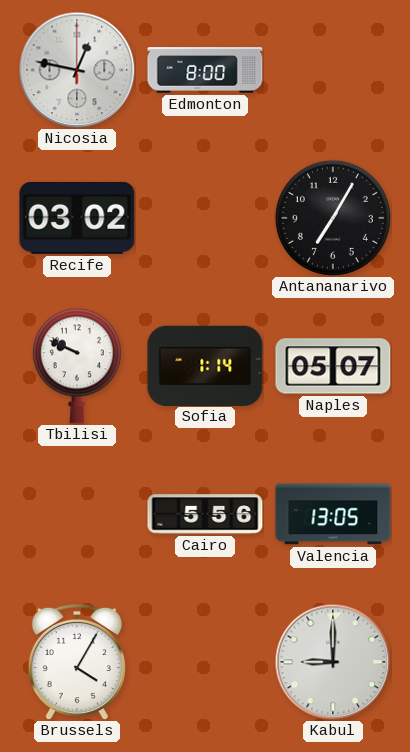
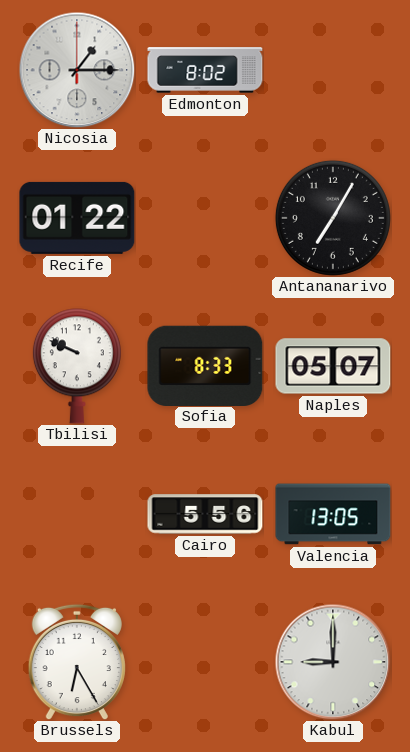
Nicosia: 12:47 -> 1:15
Edmonton: 8:00 -> 8:02
Recife: 03:02 -> 01:22
Sofia: 1:14 -> 8:33
Brussels: 4:05 -> 6:25
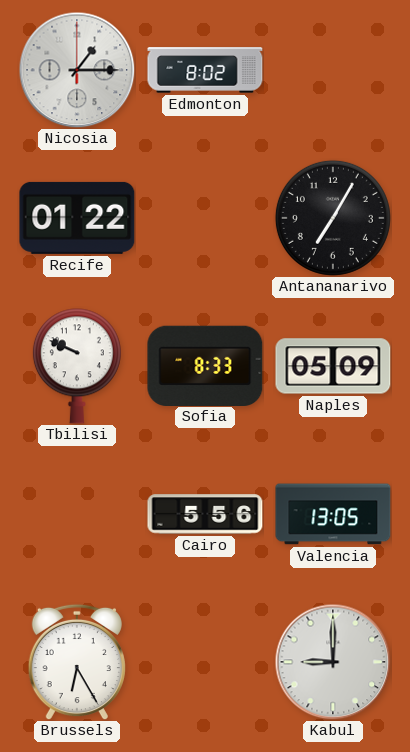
Naples: 05:07 -> 05:09
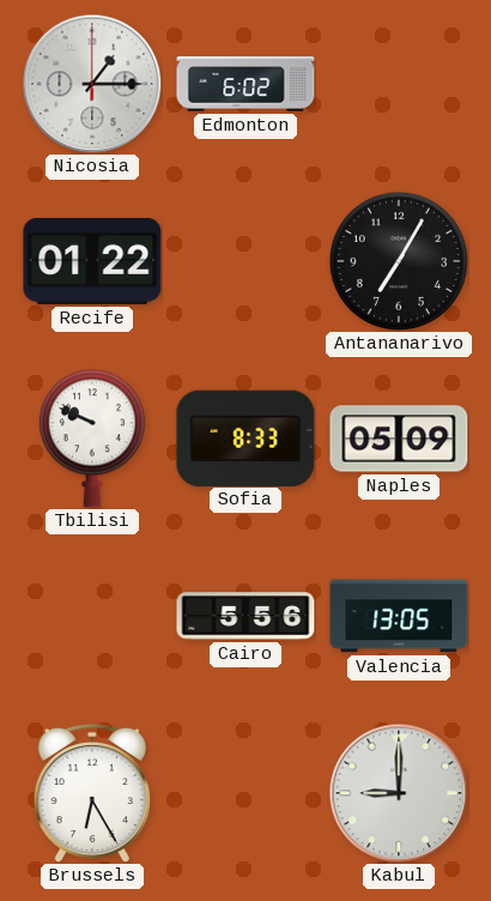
Edmonton: 8:02 -> 6:02
